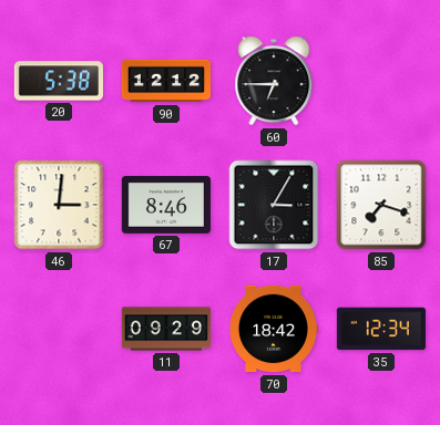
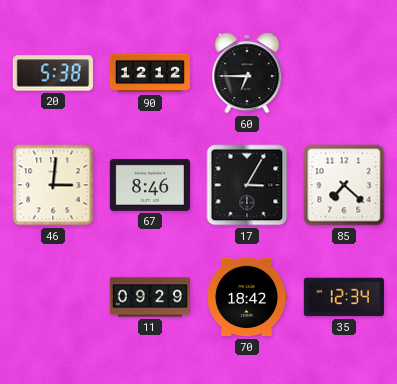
85: 7:18 -> 7:22
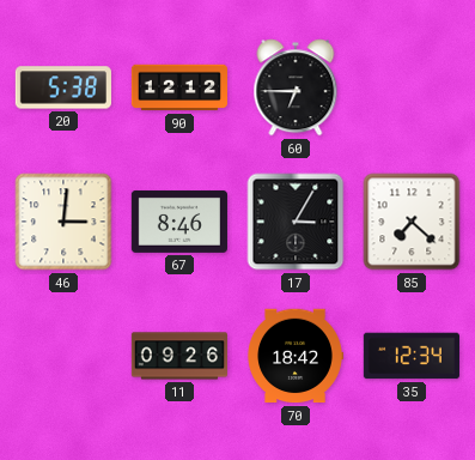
11: 09:29 -> 09:26
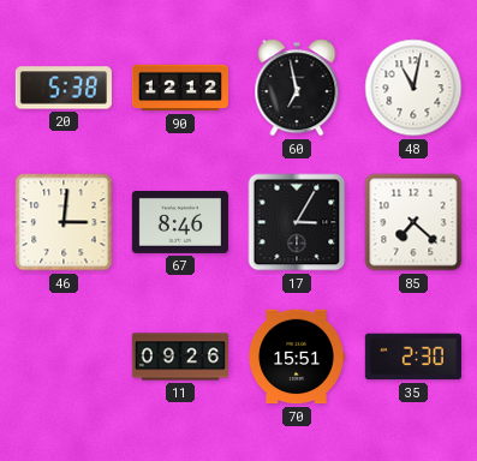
60: 6:45 -> 6:58
48: none -> 11:02
70: 18:42 -> 15:51
35: 12:34 -> 2:30
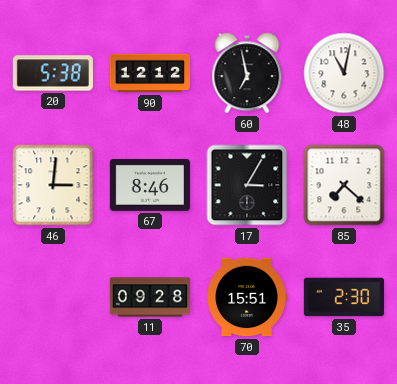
11: 09:26 -> 09:28
